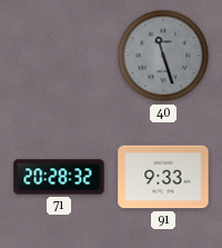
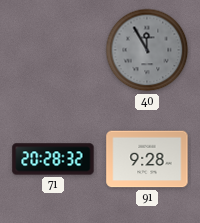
40: 11:27 -> 11:55
91: 9:33 -> 9:28
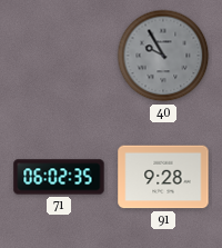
40: 11:55 -> 9:55
71: 20:28 -> 06:02
